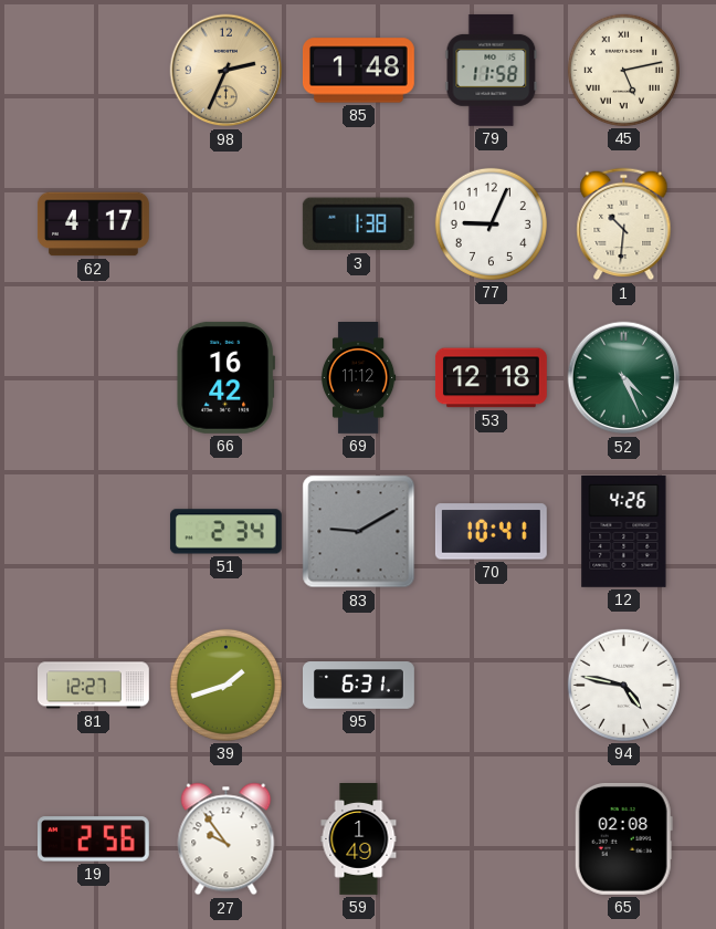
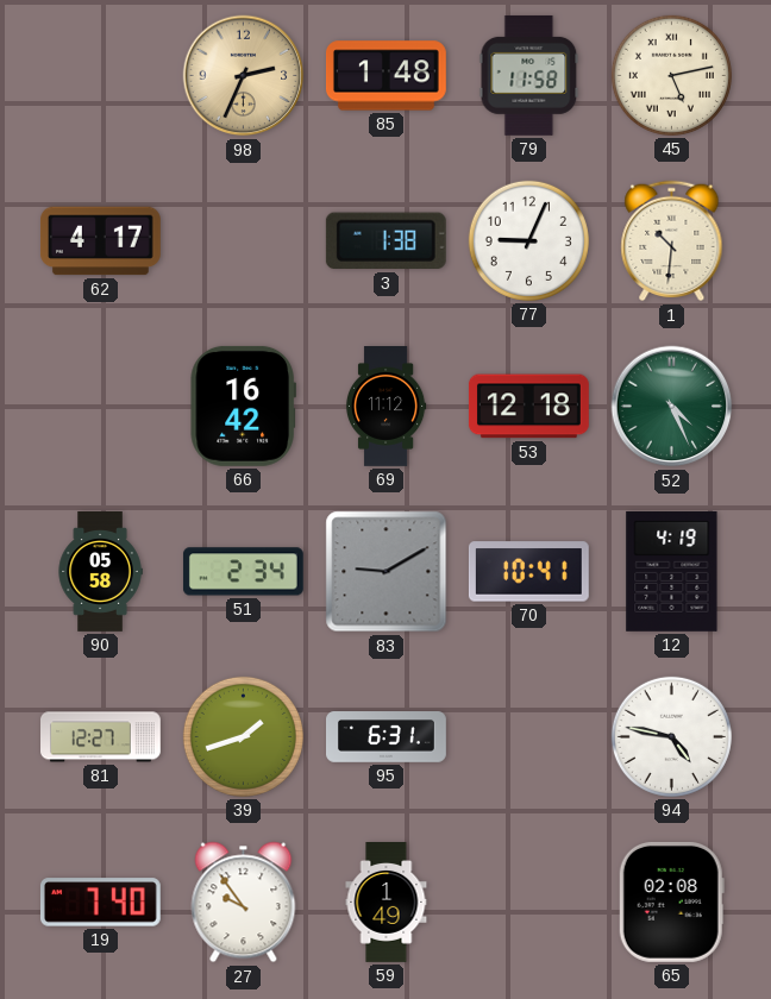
90: none -> 05:58
12: 4:26 -> 4:19
19: 2:56 -> 7:40
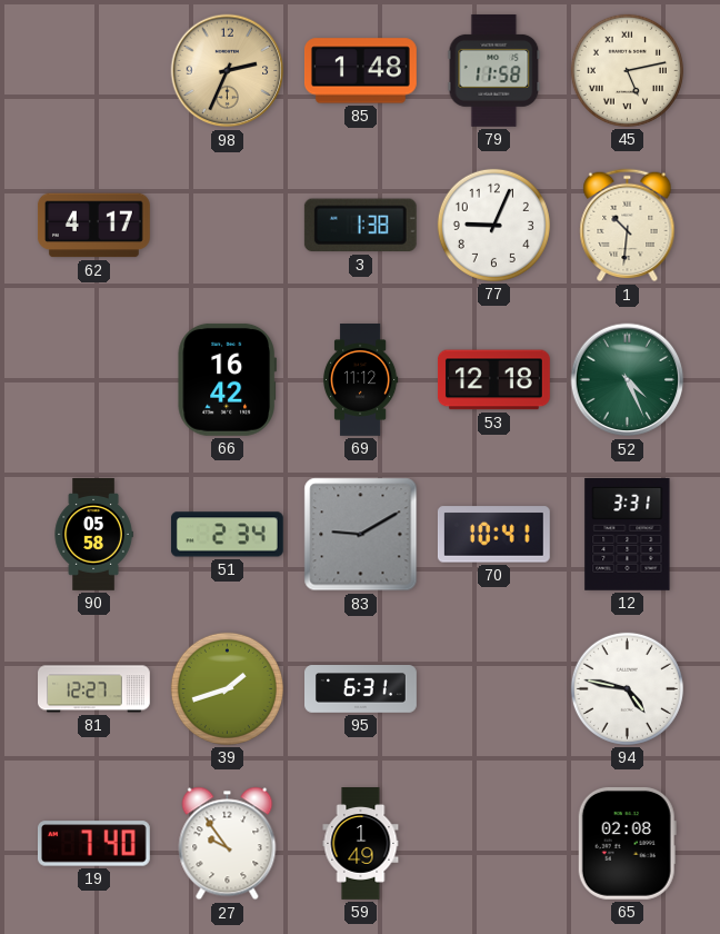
12: 4:19 -> 3:31
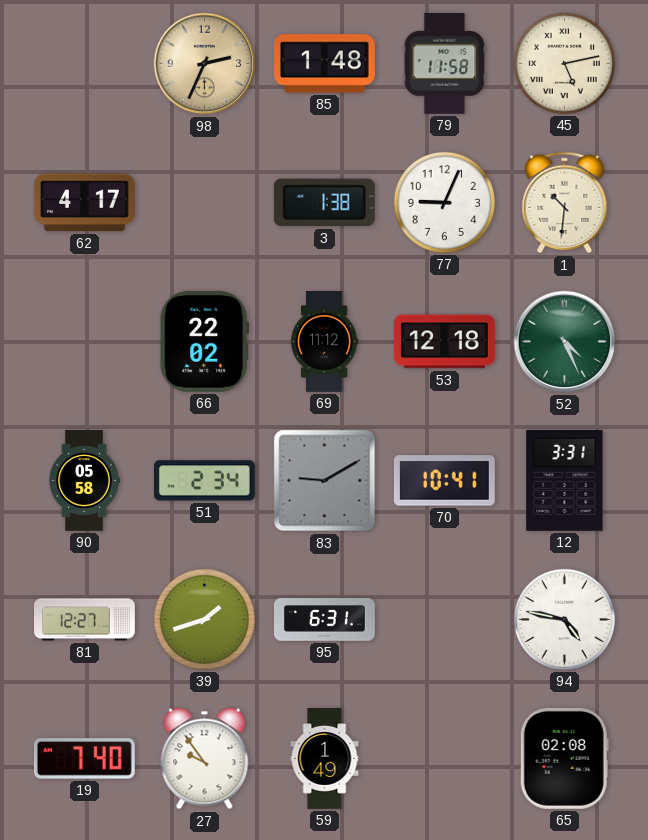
66: 16:42 -> 22:02
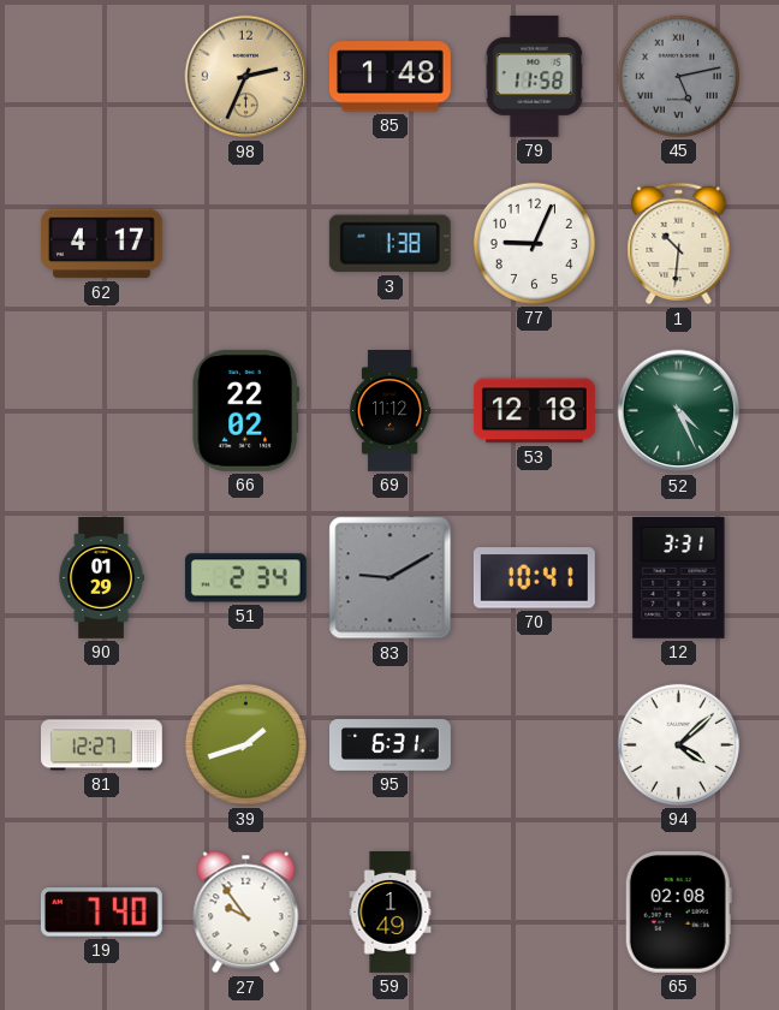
45 dial: cream -> grey
90: 05:58 -> 01:29
94: 4:47 -> 4:08
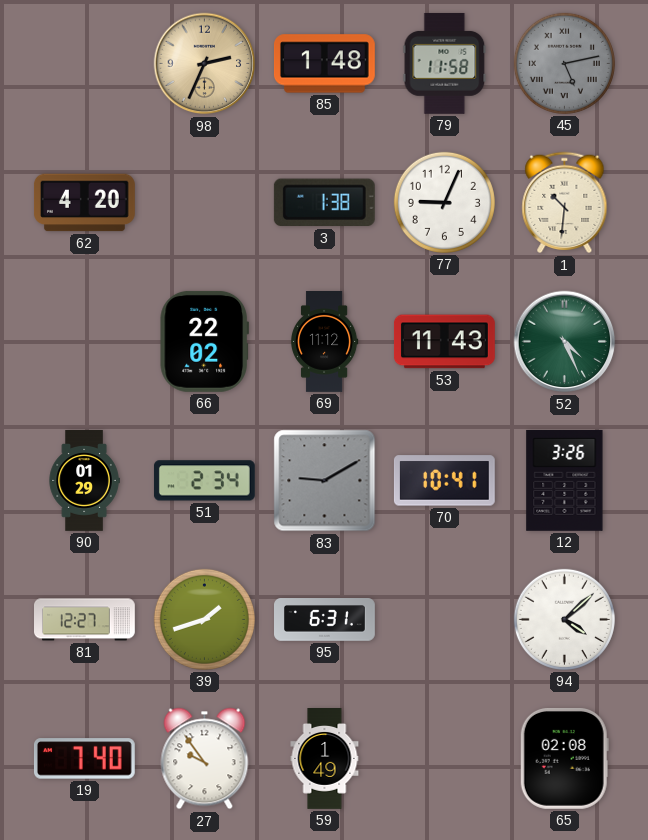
62: 4:17 -> 4:20
53: 12:18 -> 11:43
12: 3:31 -> 3:26
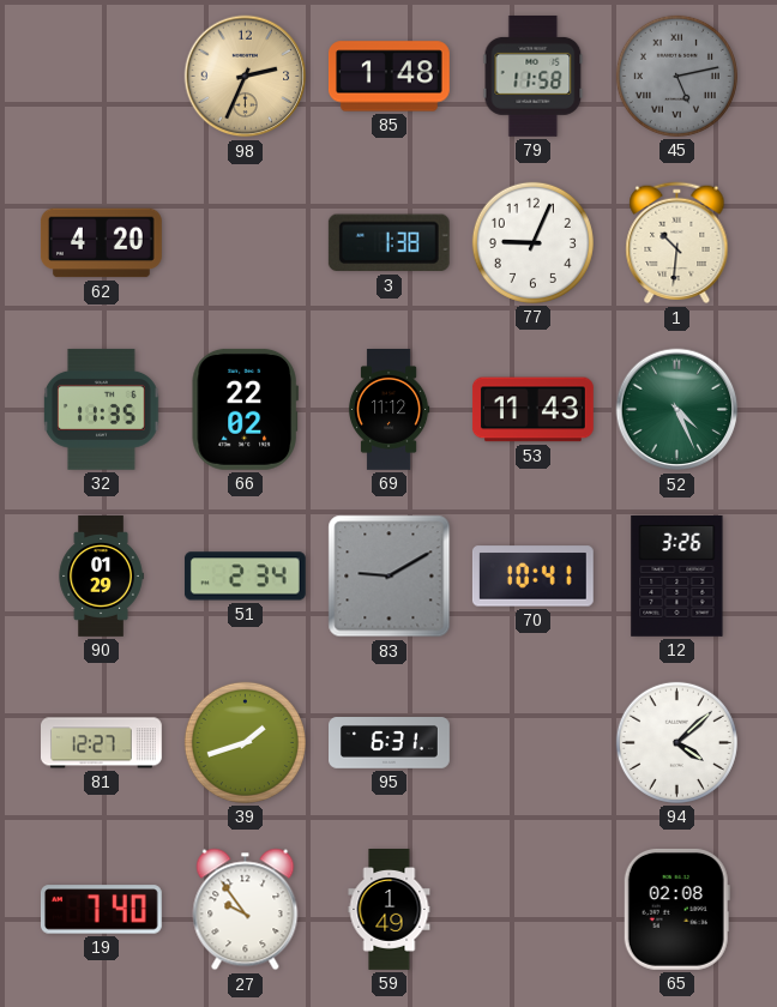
32: none -> 11:35
